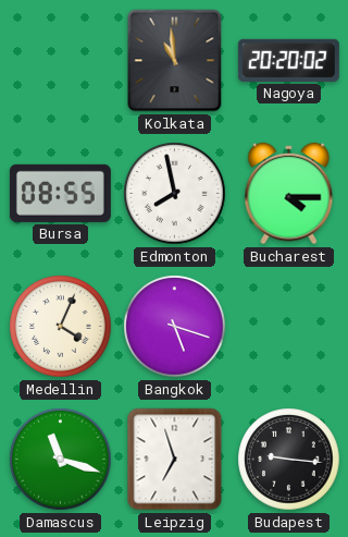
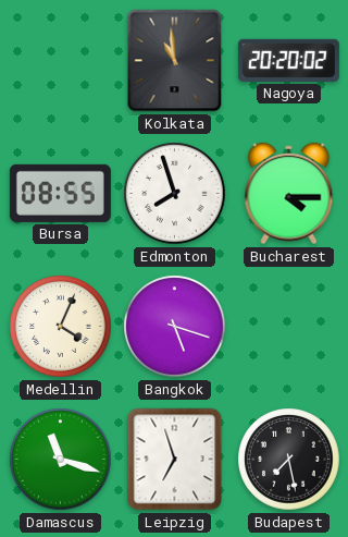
Edmonton: 7:58 -> 7:57
Budapest: 9:16 -> 7:28
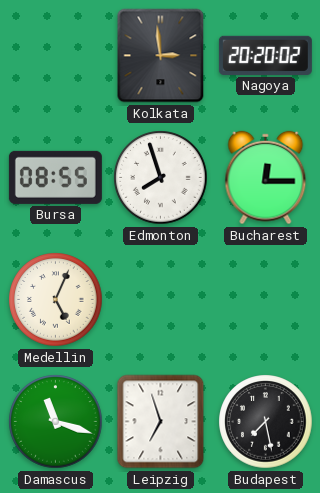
Kolkata: 10:59 -> 2:59
Bucharest: 4:15 -> 12:15
Medellin: 4:04 -> 5:04
Bangkok: 5:18 -> none
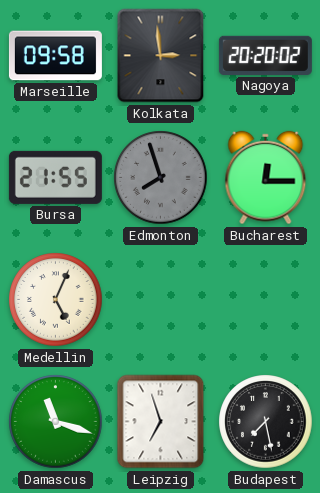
Marseille: none -> 09:58
Bursa: 08:55 -> 21:55
Edmonton dial: white -> grey
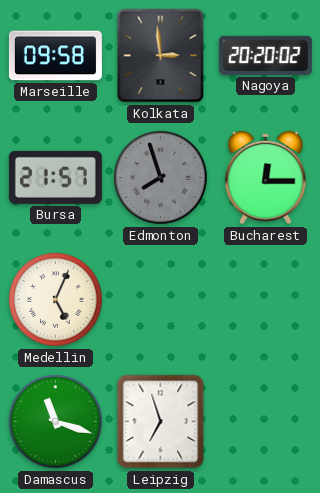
Bursa: 21:55 -> 21:57
Budapest: 7:28 -> none
